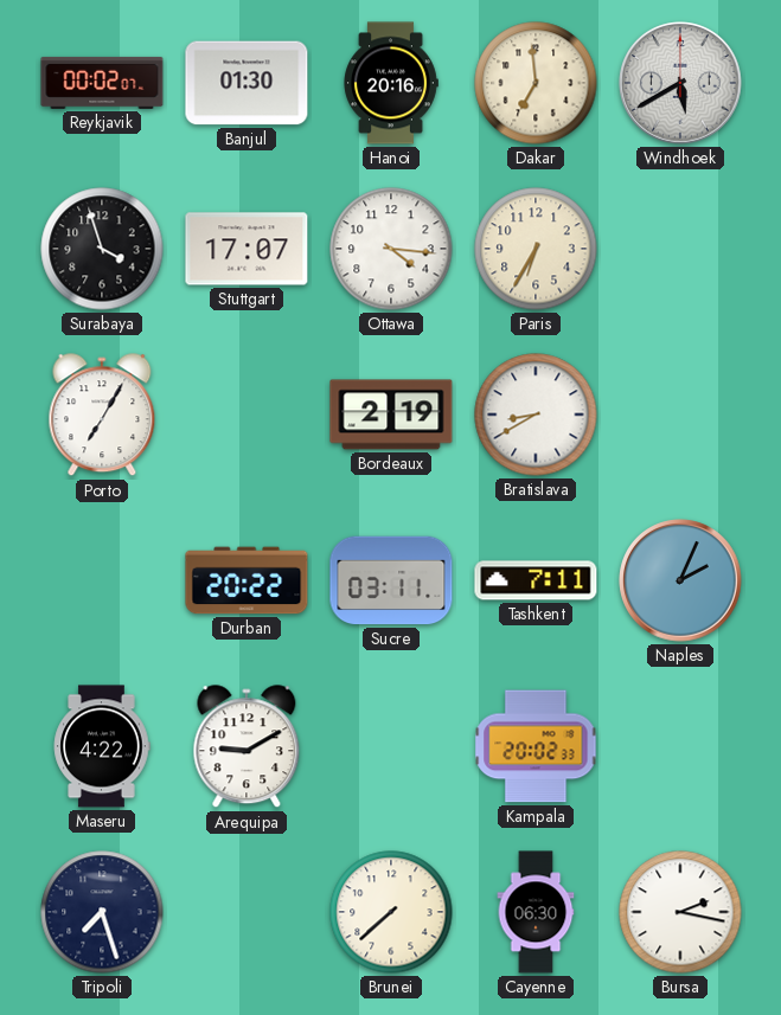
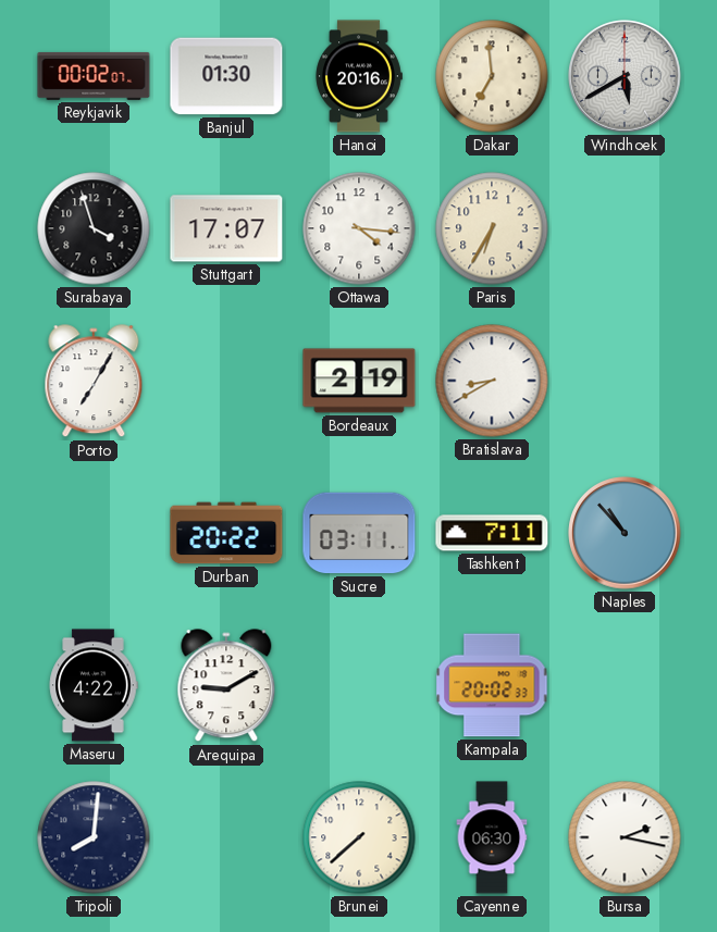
Naples: 2:04 -> 10:53
Tripoli: 7:27 -> 8:01
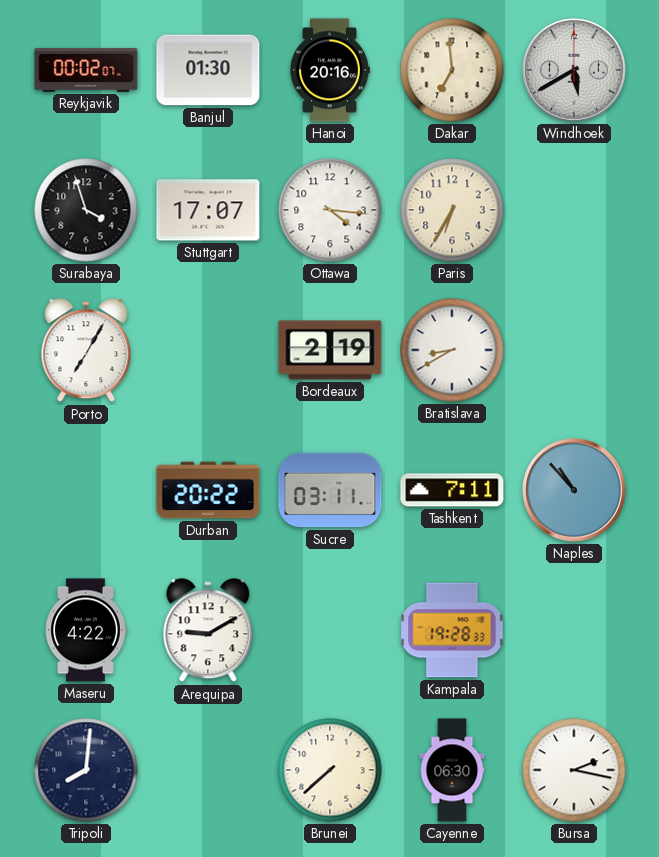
Kampala: 20:02 -> 19:28
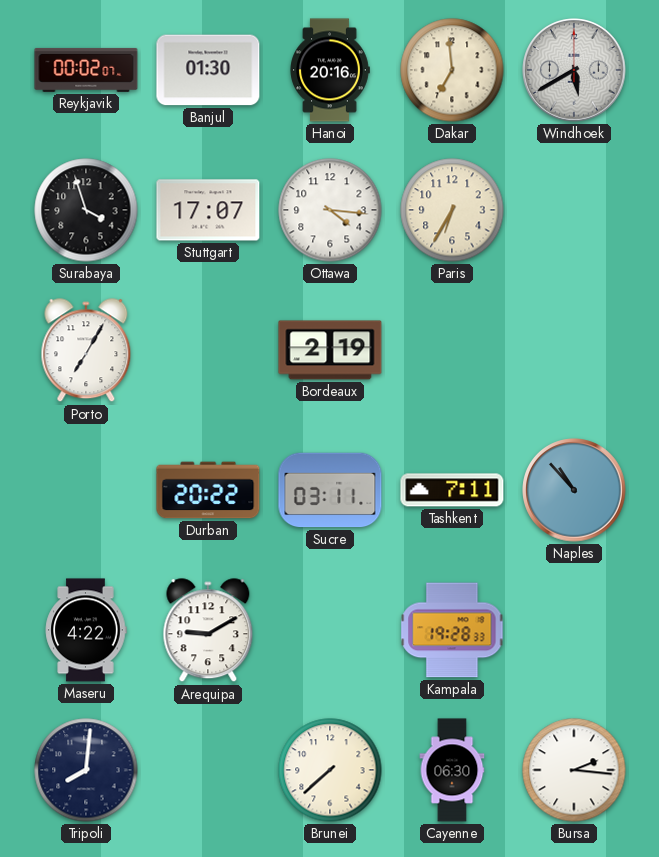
Bratislava: 8:40 -> none
Bursa: 2:17 -> 2:16
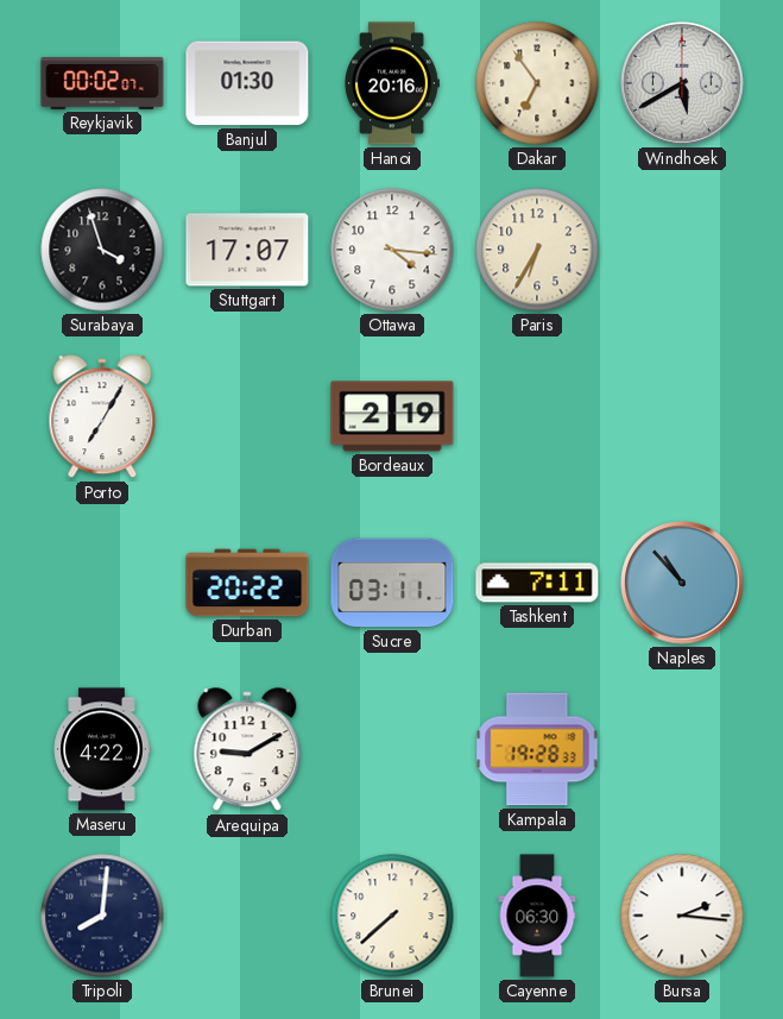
Dakar: 6:59 -> 6:54
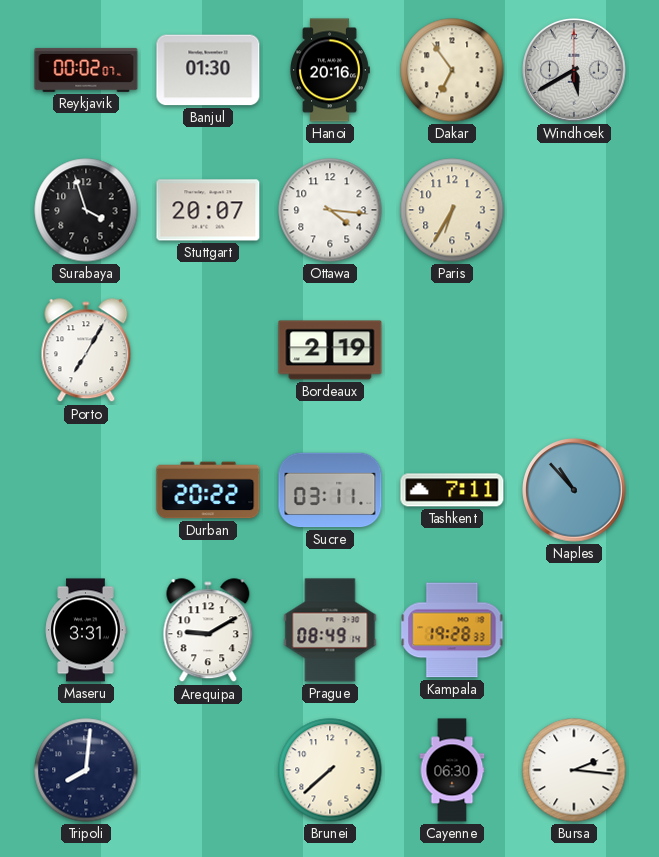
Stuttgart: 17:07 -> 20:07
Maseru: 4:22 -> 3:31
Prague: none -> 08:49
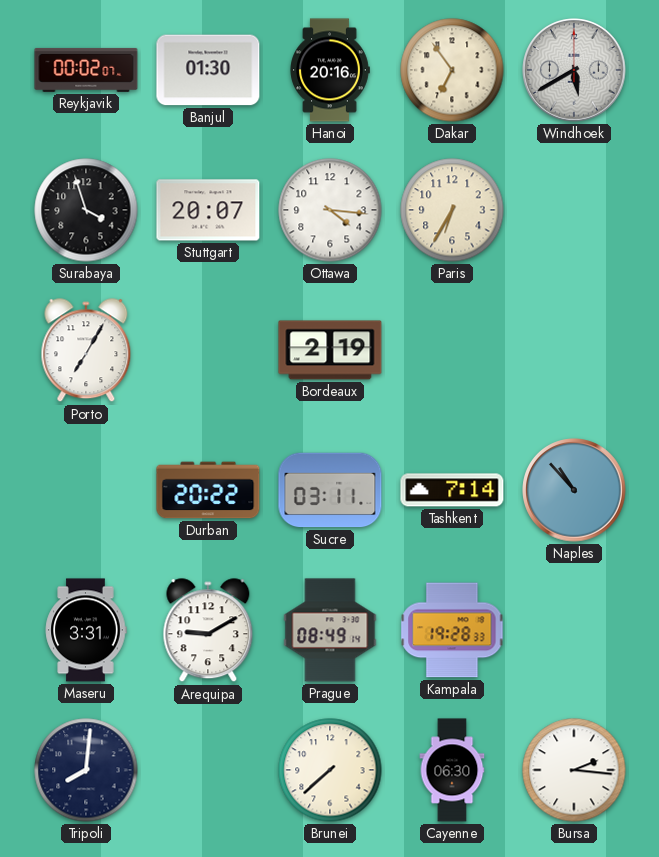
Tashkent: 7:11 -> 7:14
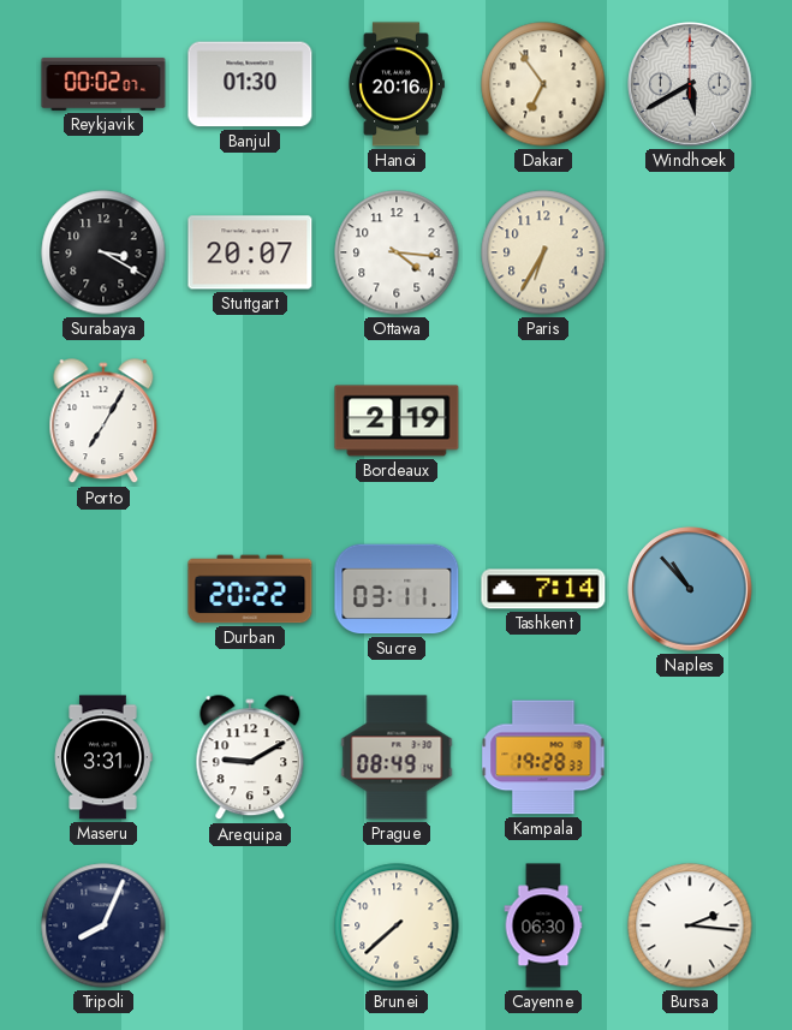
Surabaya: 3:57 -> 3:20
Tripoli: 8:01 -> 8:04
